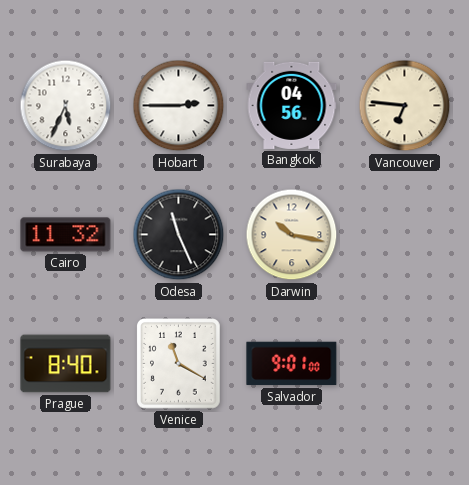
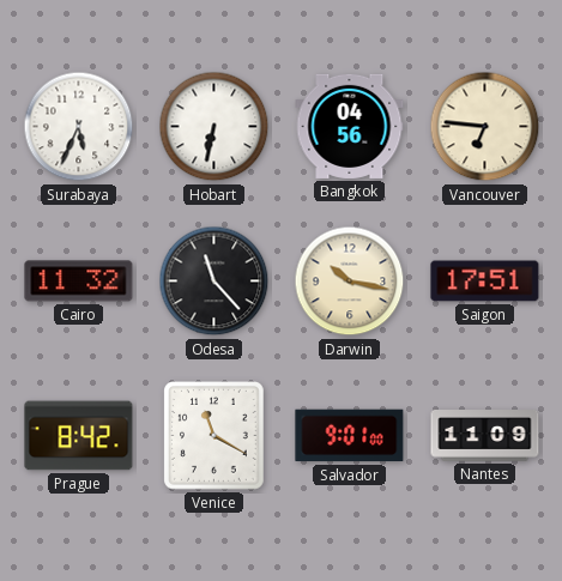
Hobart: 2:45 -> 6:32
Odesa: 11:26 -> 11:23
Saigon: none -> 17:51
Prague: 8:40 -> 8:42
Nantes: none -> 11:09
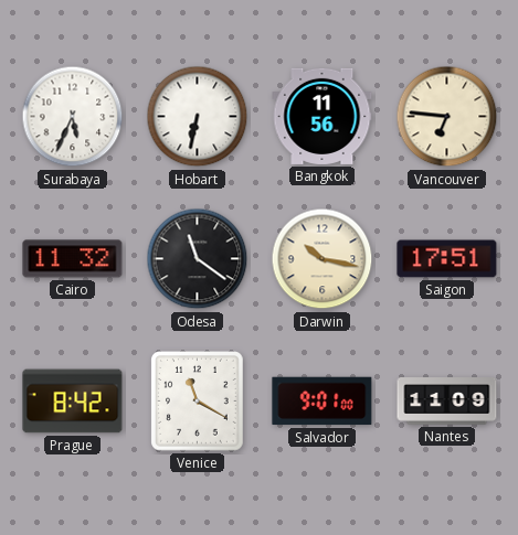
Bangkok: 04:56 -> 11:56
Odesa: 11:23 -> 11:21
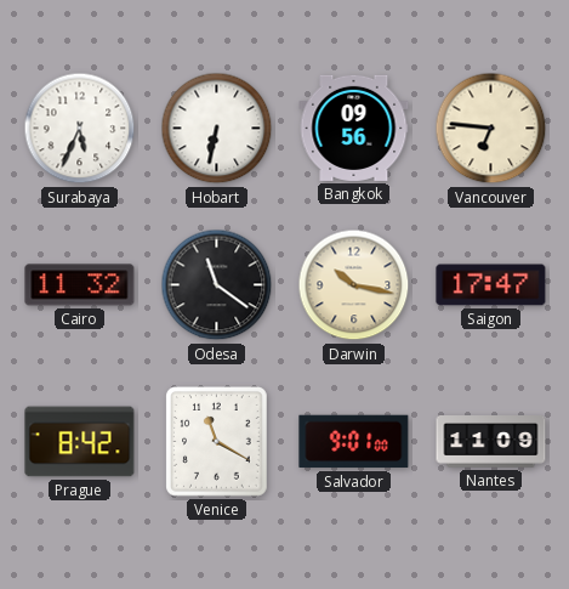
Bangkok: 11:56 -> 09:56
Saigon: 17:51 -> 17:47
